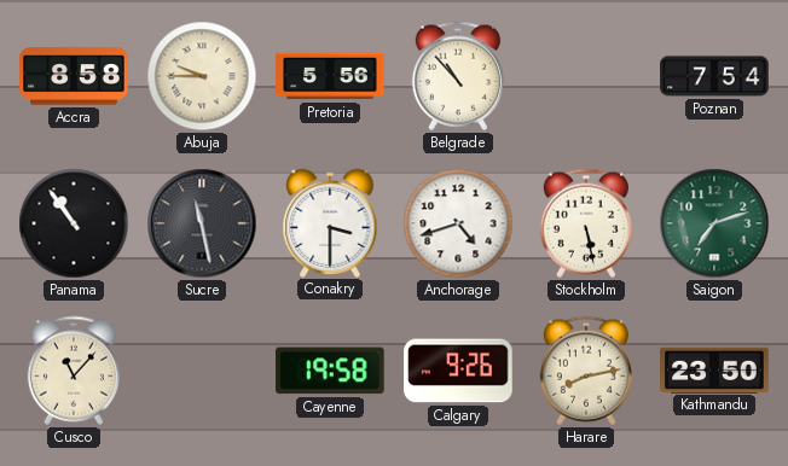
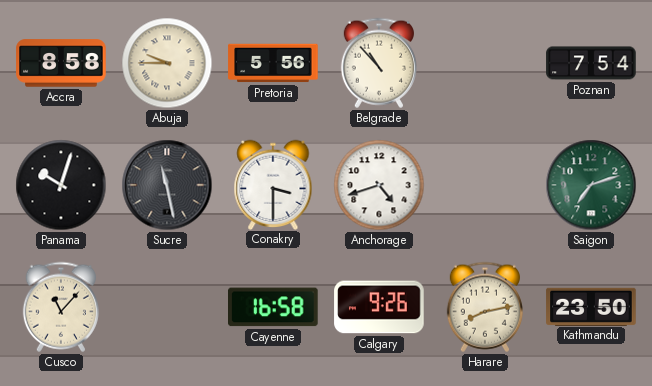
Panama: 10:54 -> 10:03
Stockholm: 5:28 -> none
Cayenne: 19:58 -> 16:58
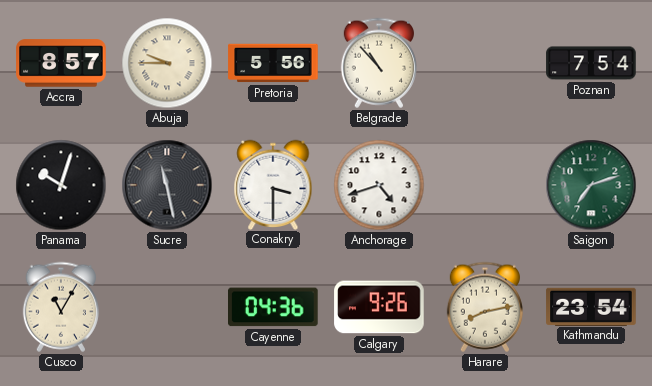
Accra: 8:58 -> 8:57
Cusco: 11:07 -> 11:05
Cayenne: 16:58 -> 04:36
Kathmandu: 23:50 -> 23:54
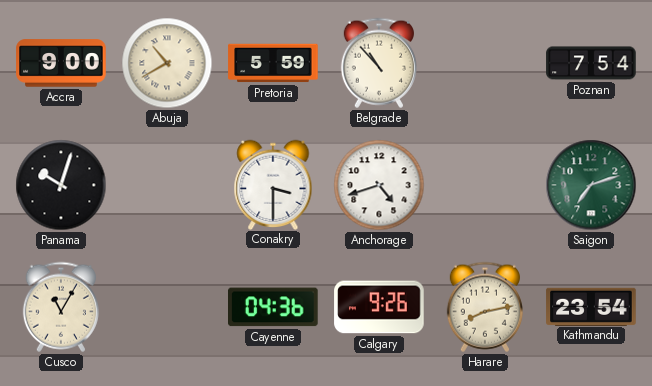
Accra: 8:57 -> 9:00
Abuja: 9:45 -> 10:40
Pretoria: 5:56 -> 5:59
Sucre: 11:28 -> none
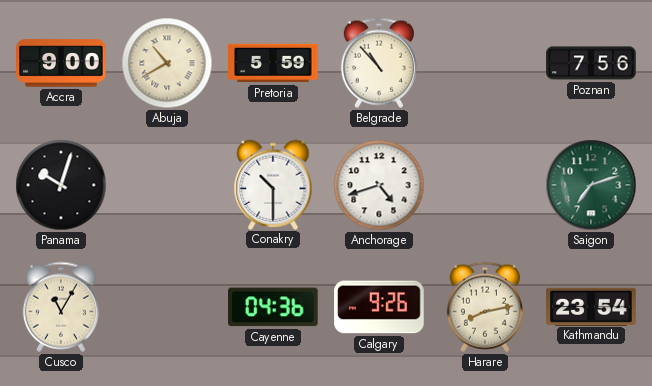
Poznan: 7:54 -> 7:56
Conakry: 3:30 -> 10:30
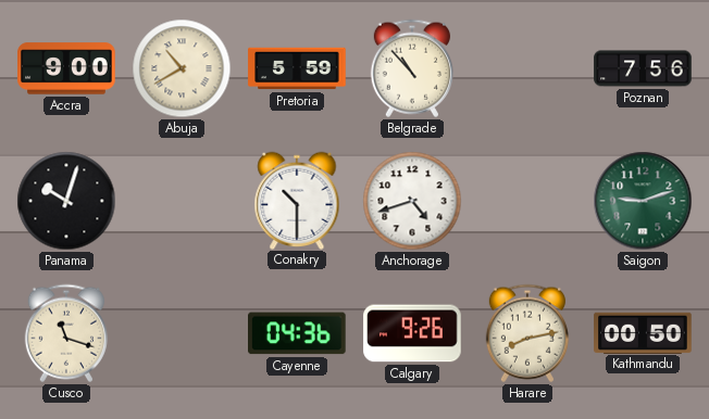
Saigon: 7:12 -> 9:12
Cusco: 11:05 -> 11:18
Kathmandu: 23:54 -> 00:50
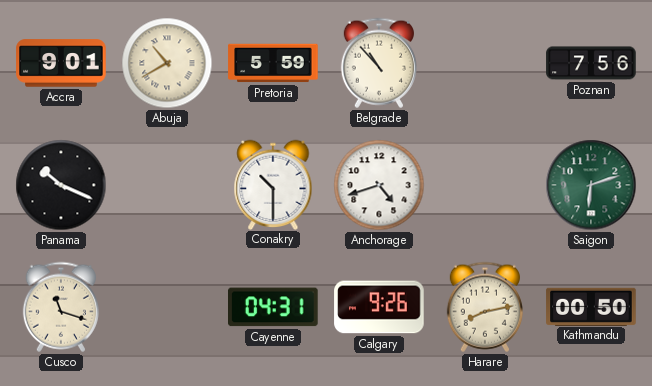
Accra: 9:00 -> 9:01
Panama: 10:03 -> 10:19
Saigon: 9:12 -> 6:12
Cayenne: 04:36 -> 04:31
